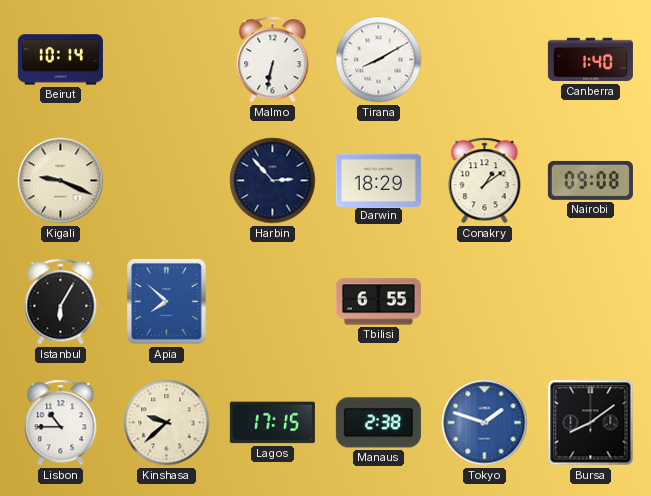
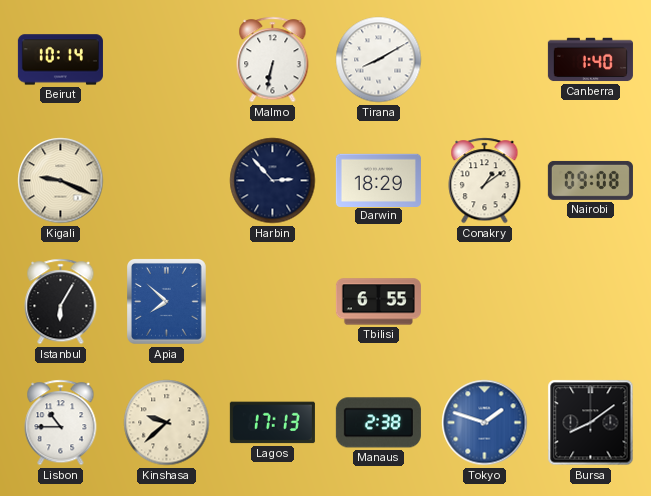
Lagos: 17:15 -> 17:13
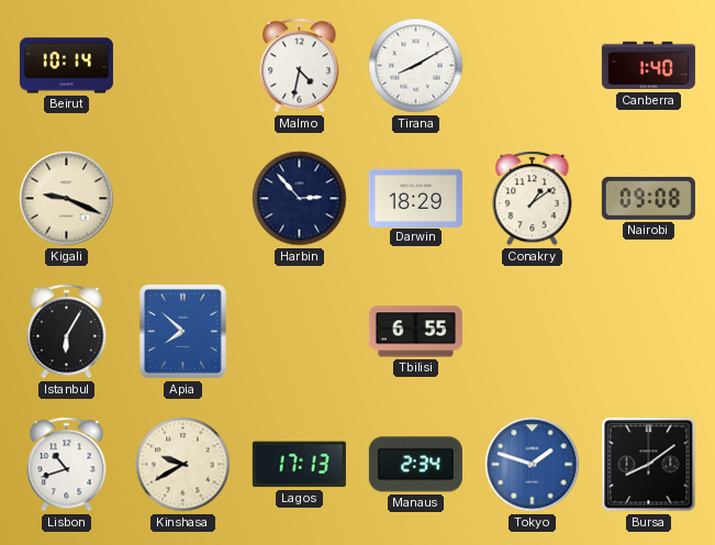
Malmo: 6:32 -> 4:32
Lisbon: 10:45 -> 10:42
Kinshasa: 9:38 -> 9:40
Manaus: 2:38 -> 2:34
